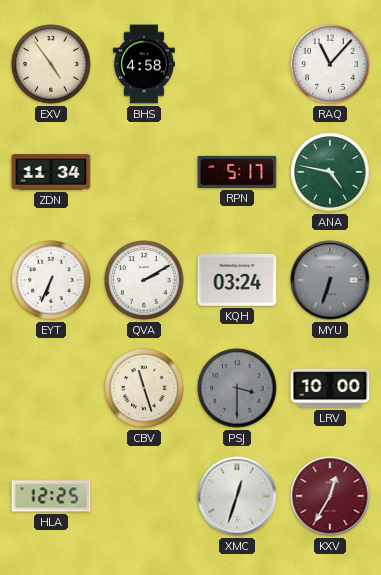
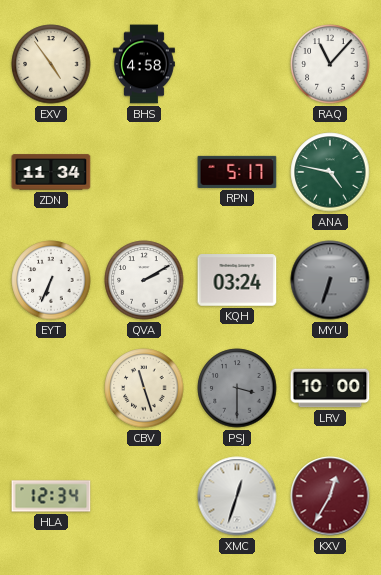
HLA: 12:25 -> 12:34
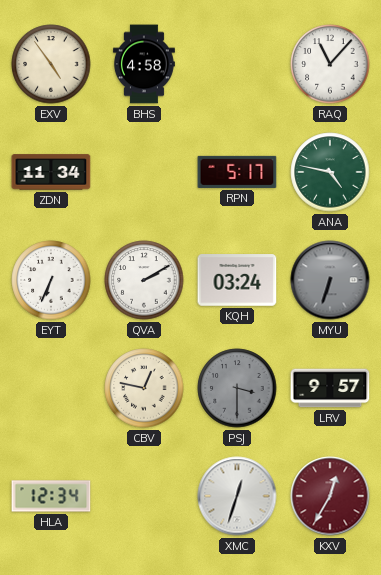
CBV: 11:27 -> 12:47
LRV: 10:00 -> 9:57
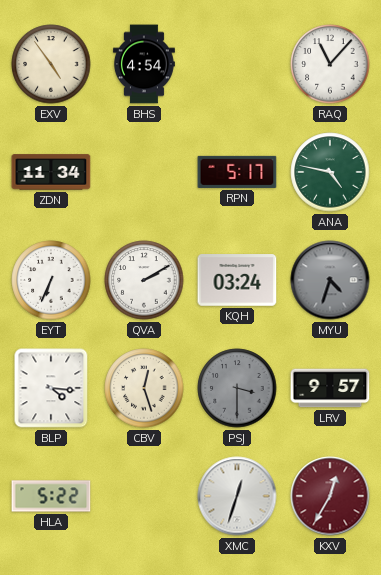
BHS: 4:58 -> 4:54
MYU: 6:33 -> 4:33
BLP: none -> 4:16
CBV: 12:47 -> 12:27
HLA: 12:34 -> 5:22
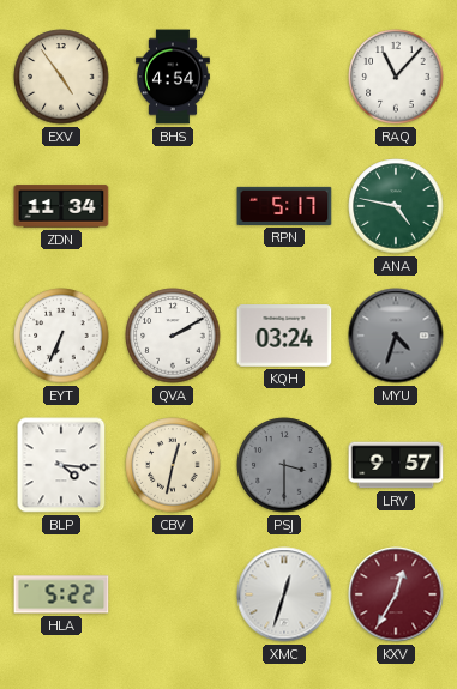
CBV: 12:27 -> 12:32
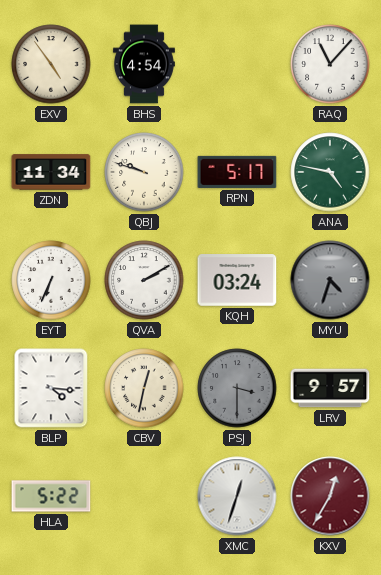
QBJ: none -> 9:48
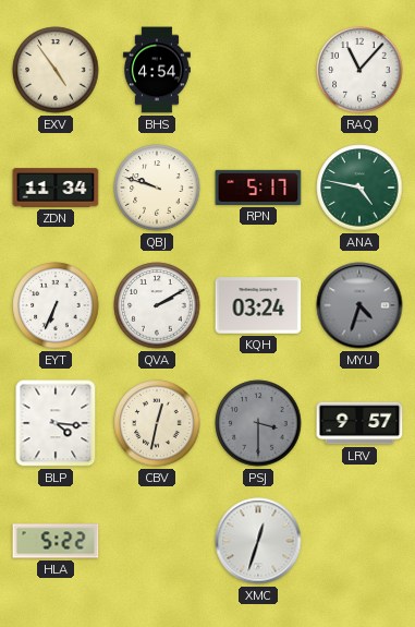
KXV: 12:35 -> none
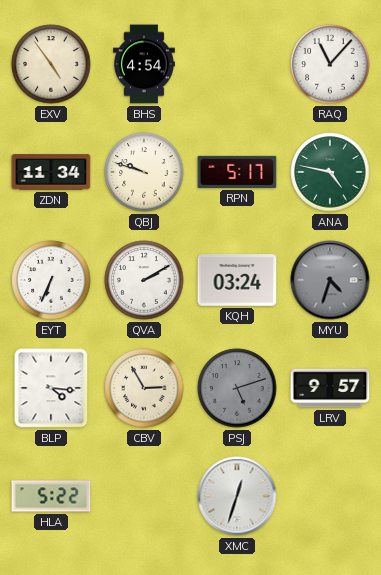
CBV: 12:32 -> 2:55
PSJ: 3:30 -> 5:12
